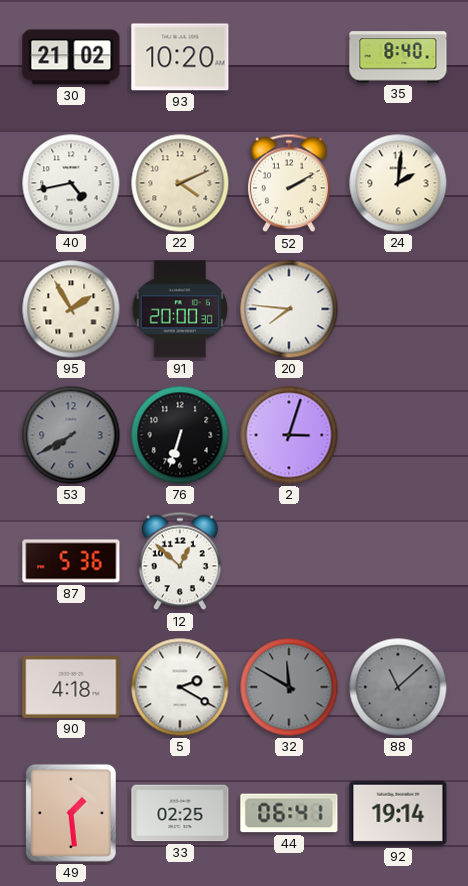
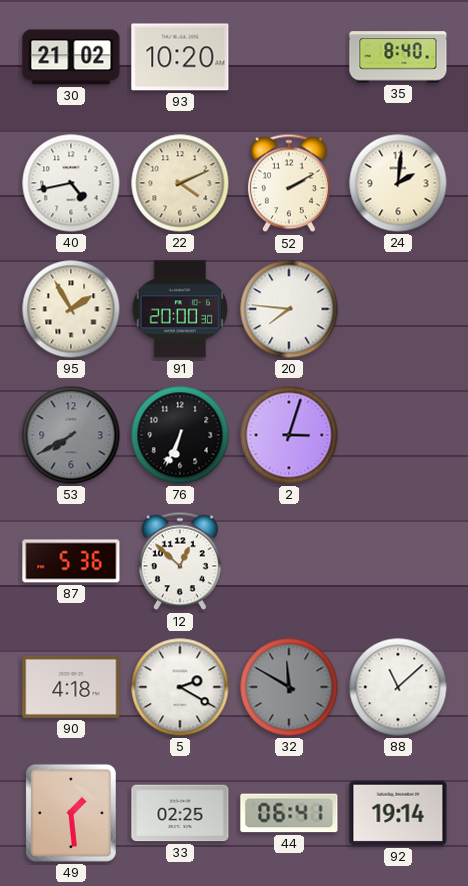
76: 6:33 -> 6:34
88 dial: grey -> white
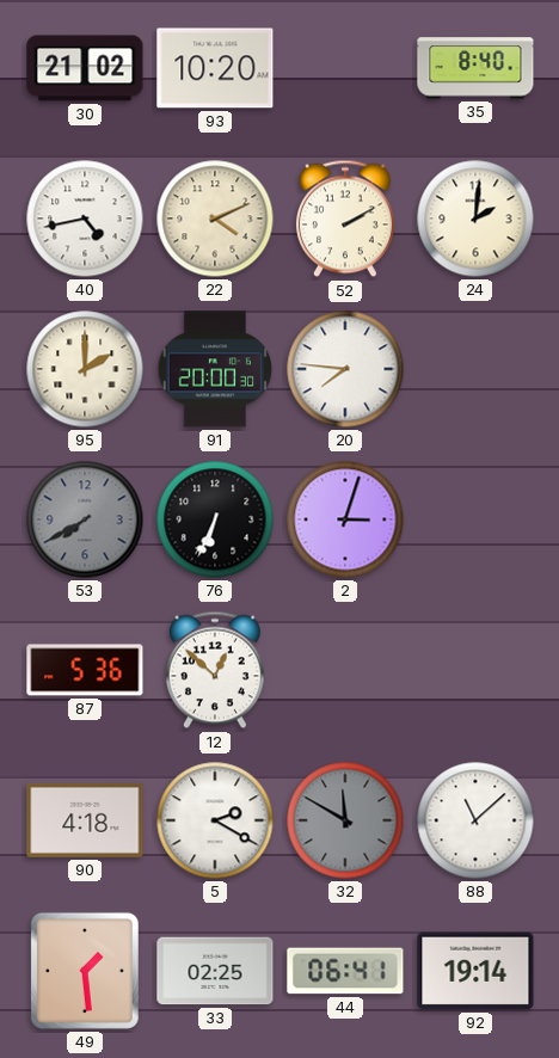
95: 1:55 -> 2:00
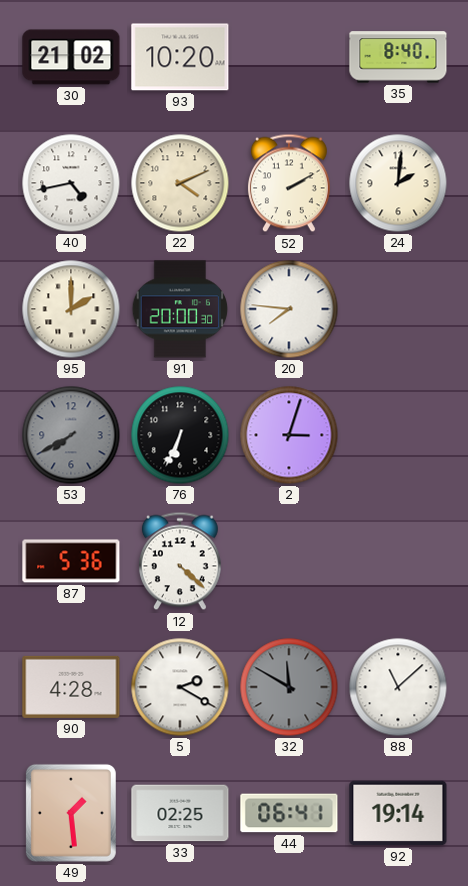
12: 12:52 -> 4:22
90: 4:18 -> 4:28
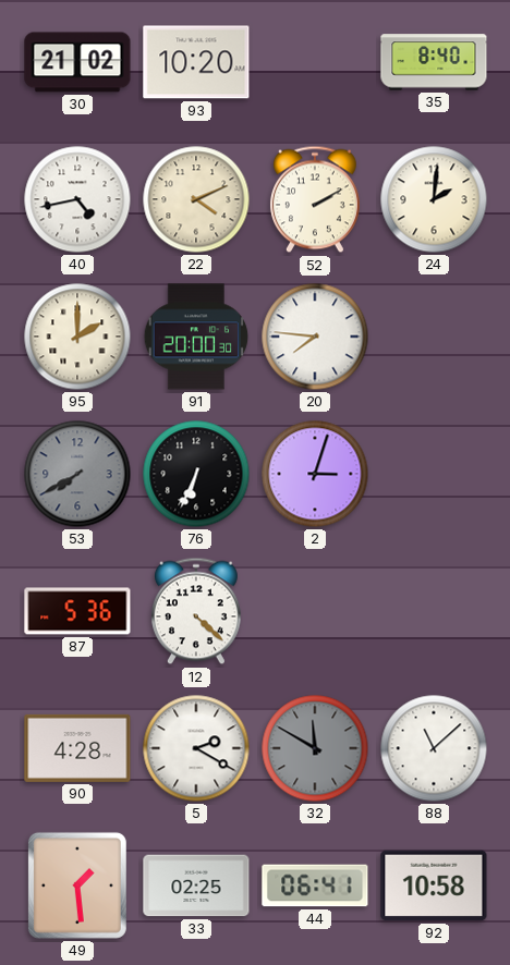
92: 19:14 -> 10:58
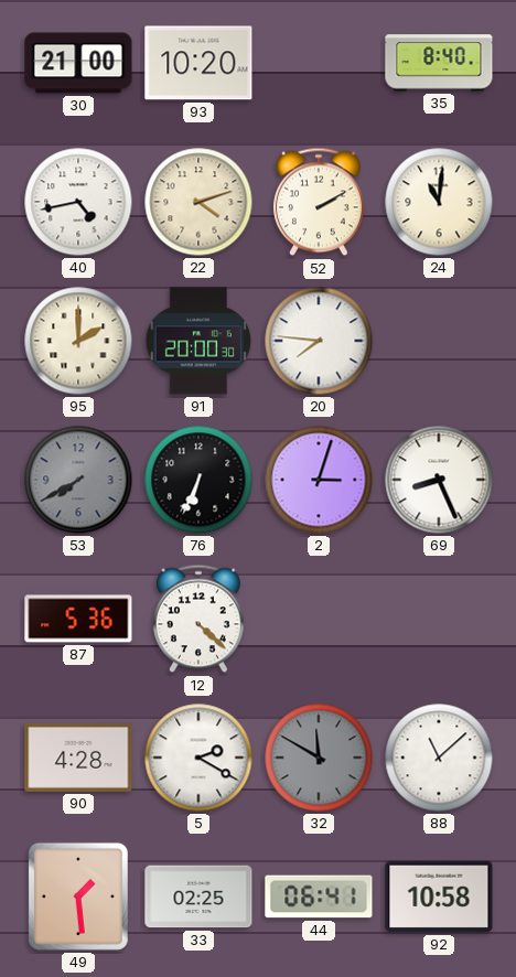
30: 21:02 -> 21:00
22: 4:11 -> 4:12
24: 2:01 -> 11:01
69: none -> 8:26
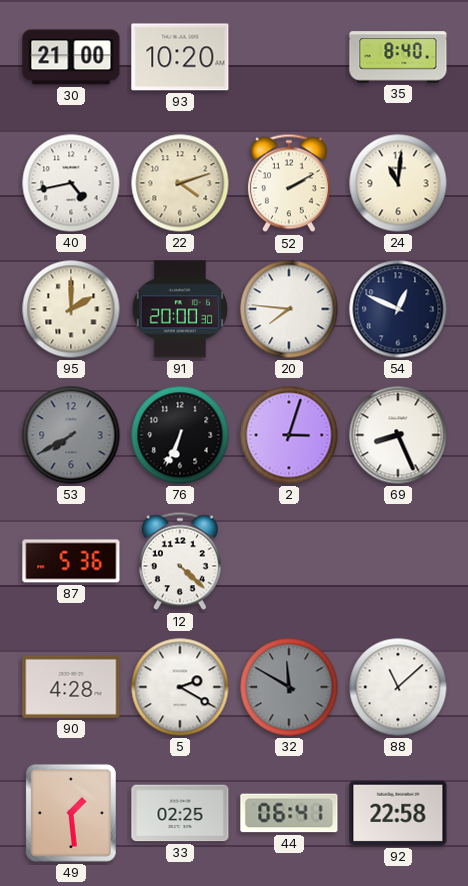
54: none -> 12:49
92: 10:58 -> 22:58
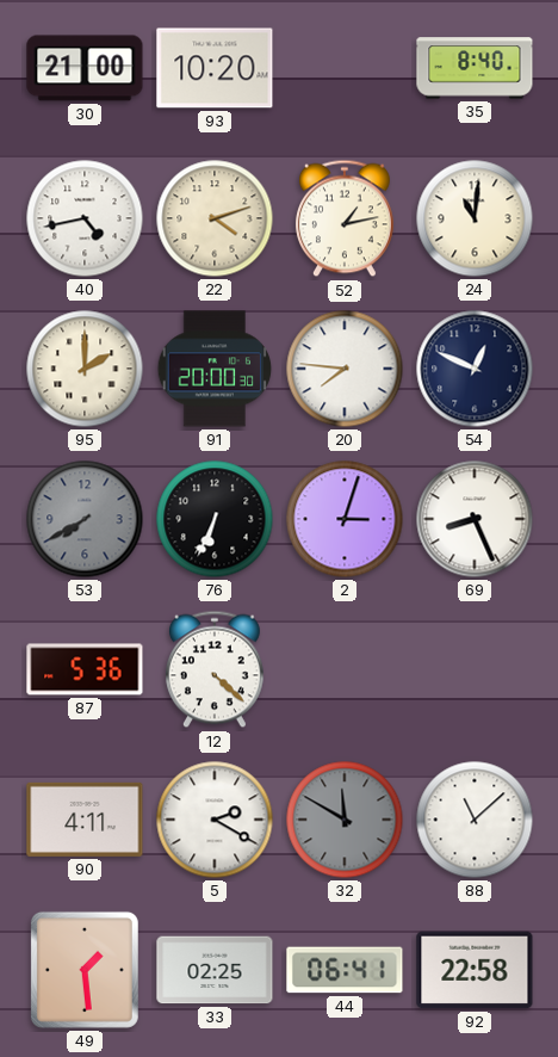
52: 2:10 -> 1:13
90: 4:28 -> 4:11
